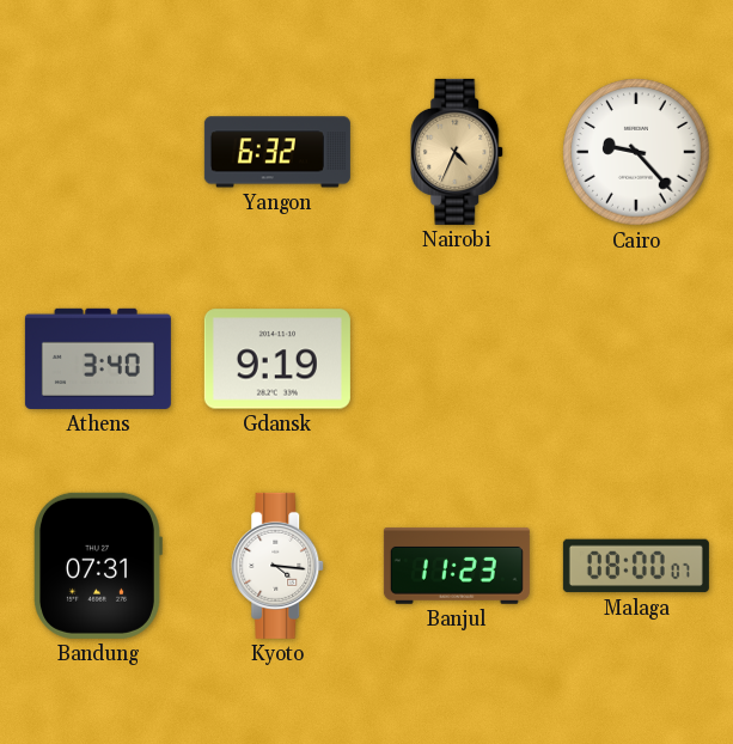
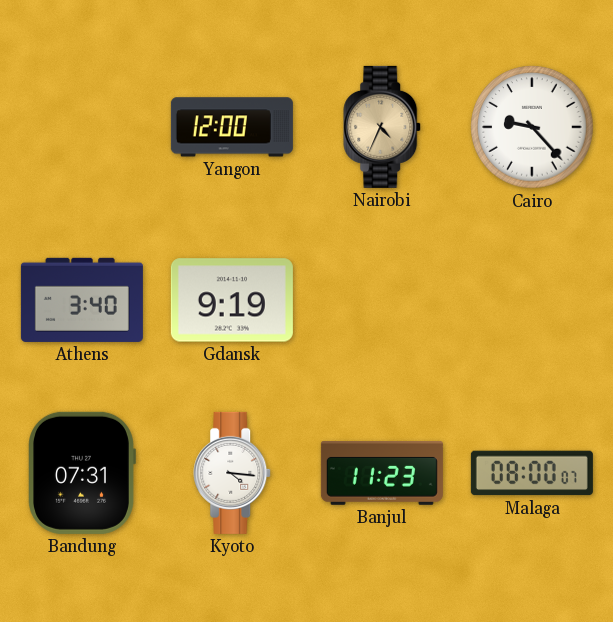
Yangon: 6:32 -> 12:00
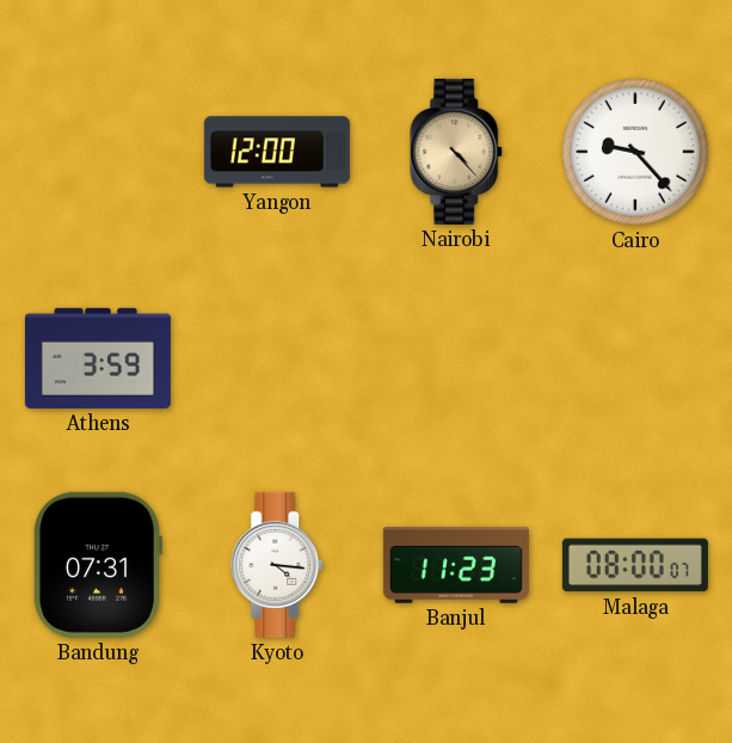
Nairobi: 4:34 -> 4:23
Athens: 3:40 -> 3:59
Gdansk: 9:19 -> none
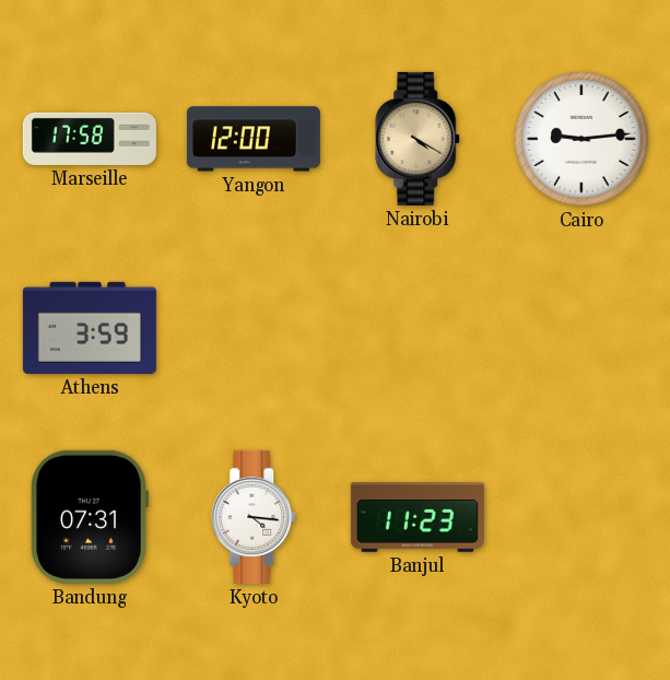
Marseille: none -> 17:58
Nairobi: 4:23 -> 4:20
Cairo: 9:23 -> 9:14
Malaga: 08:00 -> none
